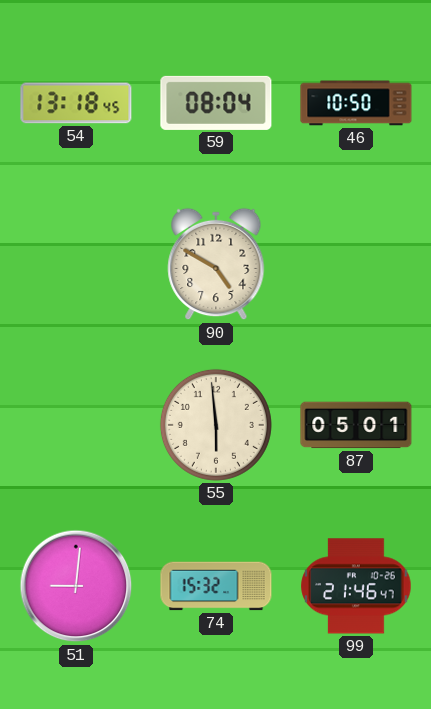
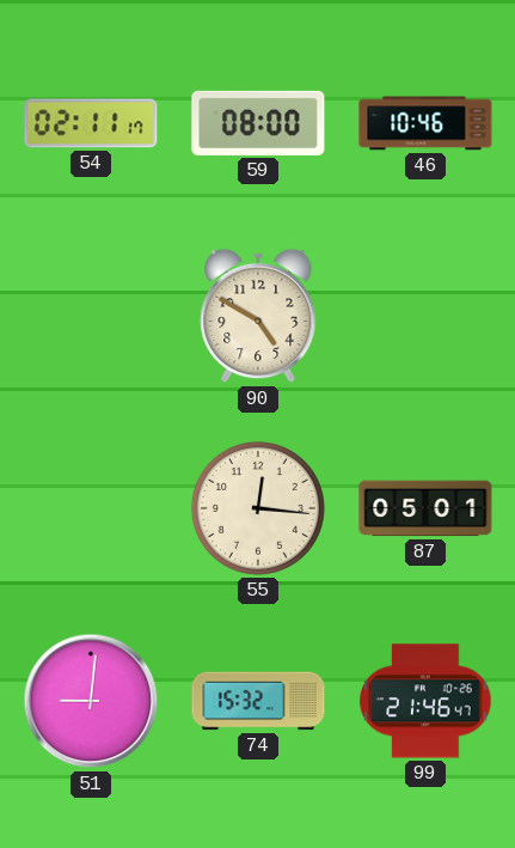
54: 13:18 -> 02:11
59: 08:04 -> 08:00
46: 10:50 -> 10:46
55: 5:59 -> 12:16
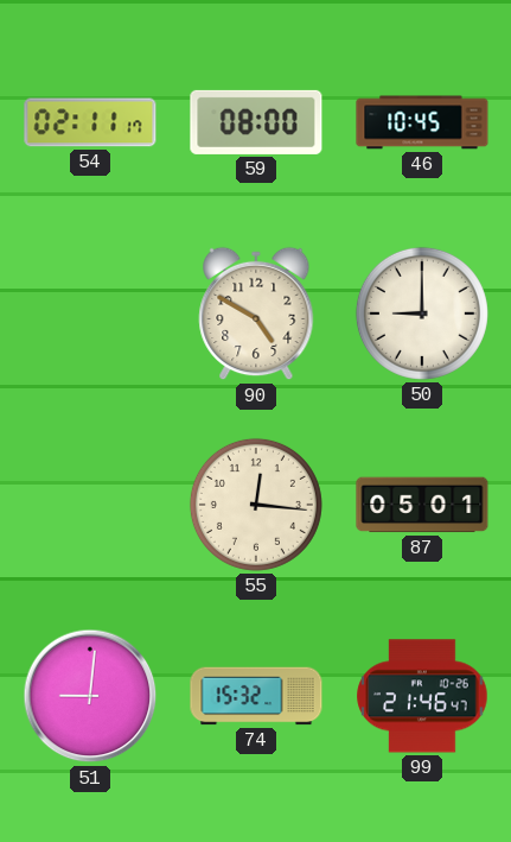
46: 10:46 -> 10:45
50: none -> 9:00
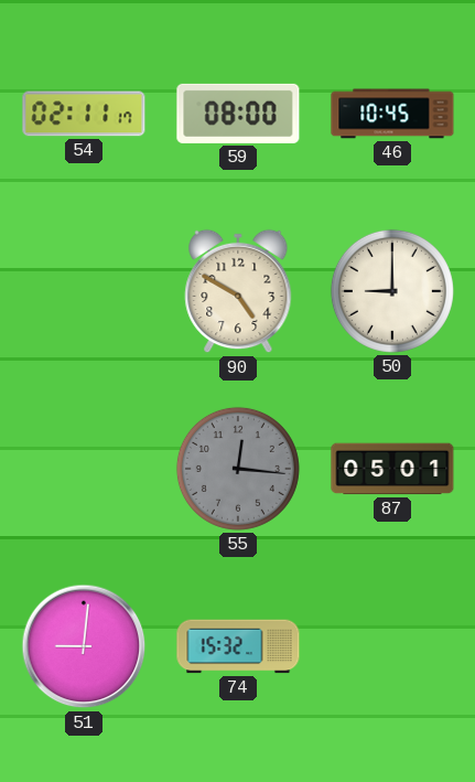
55 dial: cream -> grey
99: 21:46 -> none
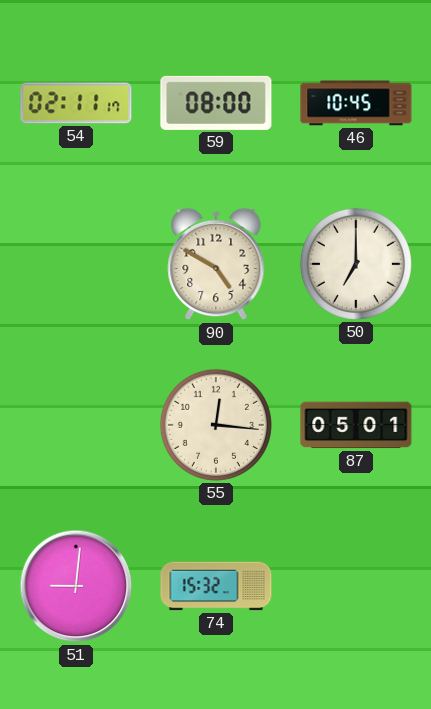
50: 9:00 -> 7:00
55 dial: grey -> cream
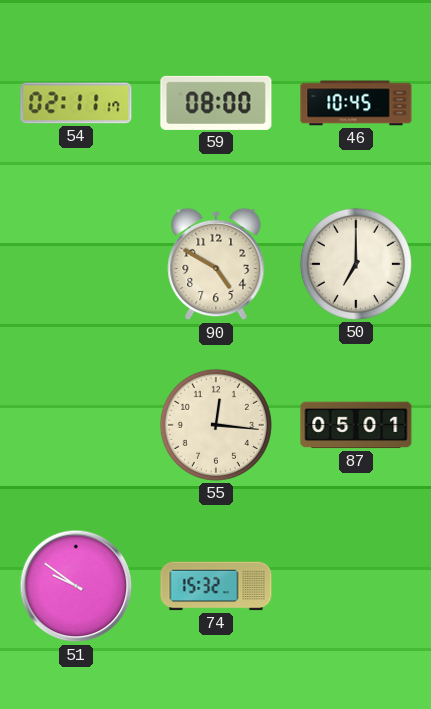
51: 9:01 -> 9:51
